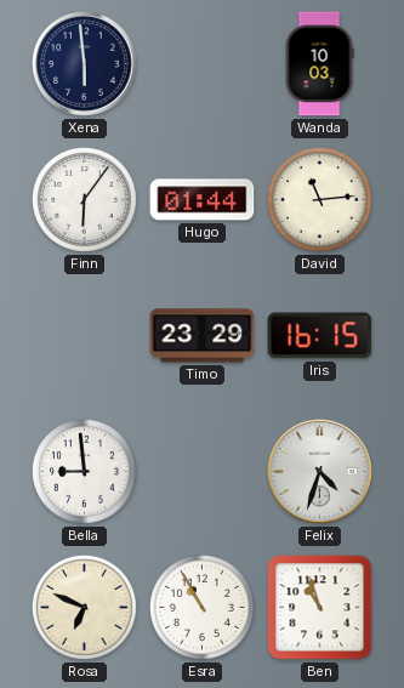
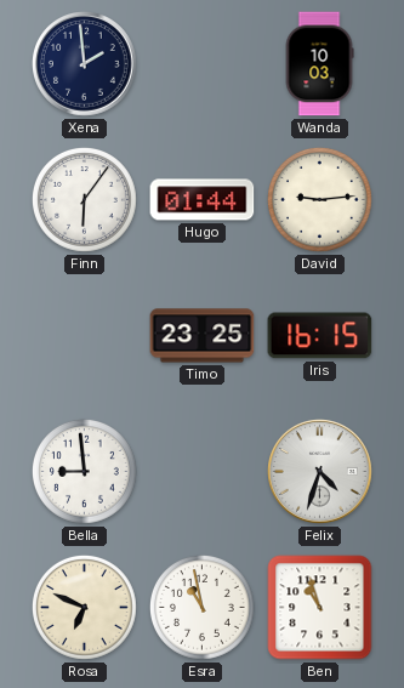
Xena: 5:59 -> 1:59
David: 11:14 -> 9:14
Timo: 23:29 -> 23:25
Esra: 10:55 -> 10:58
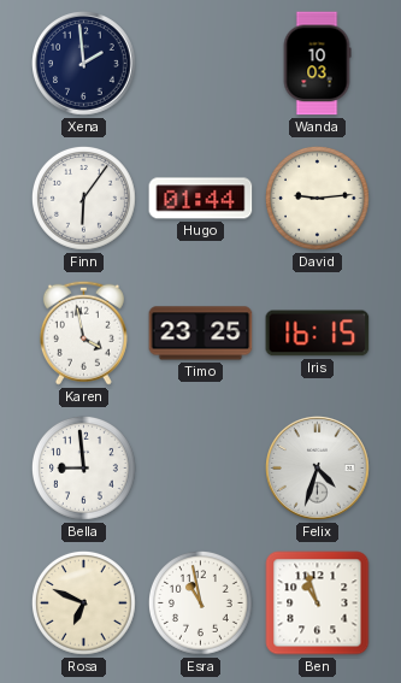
Karen: none -> 3:58
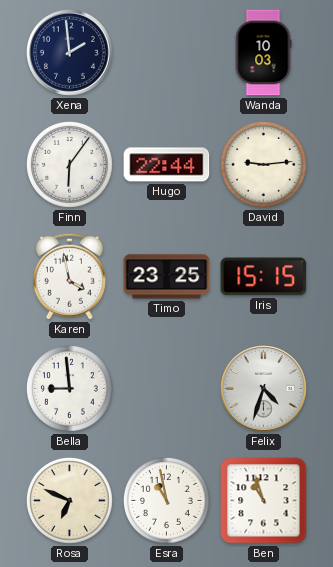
Hugo: 01:44 -> 22:44
Iris: 16:15 -> 15:15
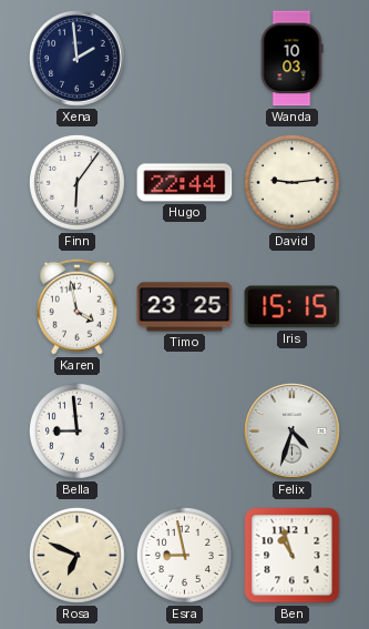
Esra: 10:58 -> 8:58
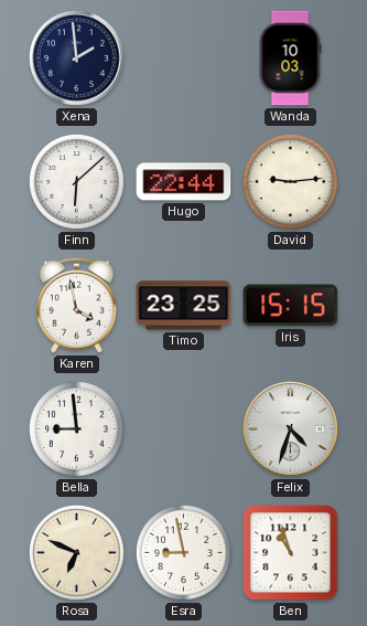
Finn: 6:06 -> 6:08
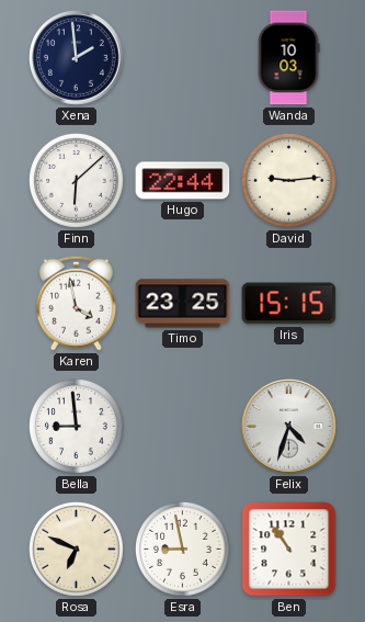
Ben: 10:57 -> 10:54
